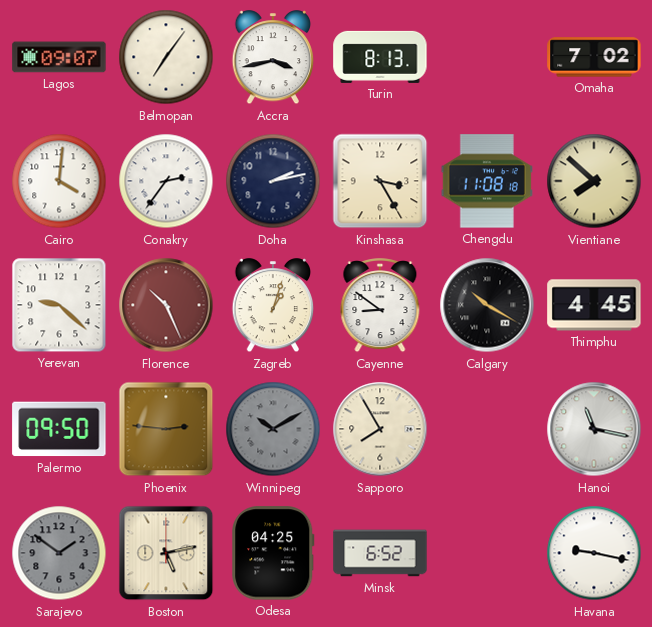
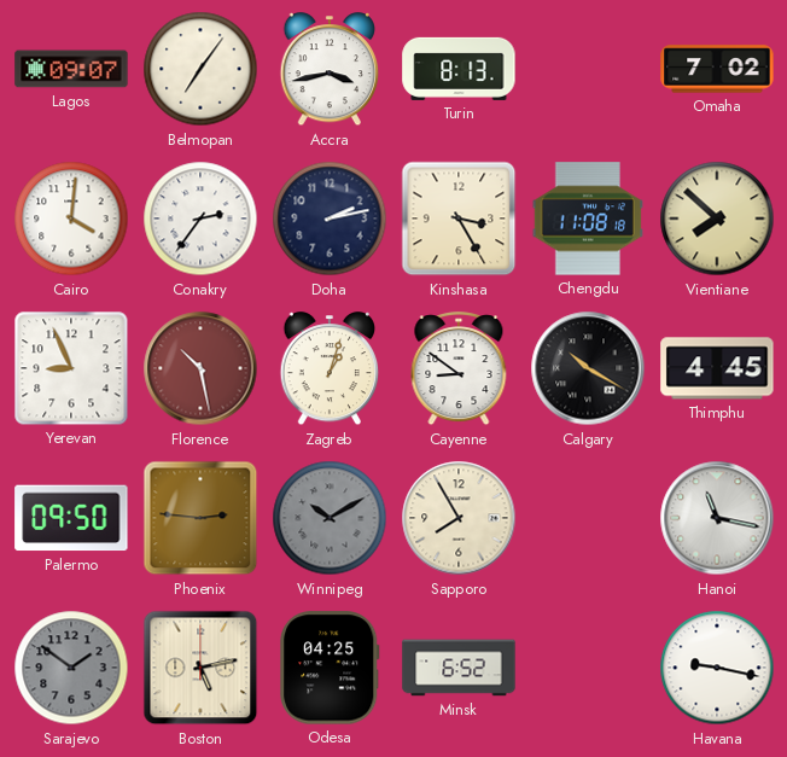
Yerevan: 9:22 -> 8:56
Florence: 10:26 -> 10:28
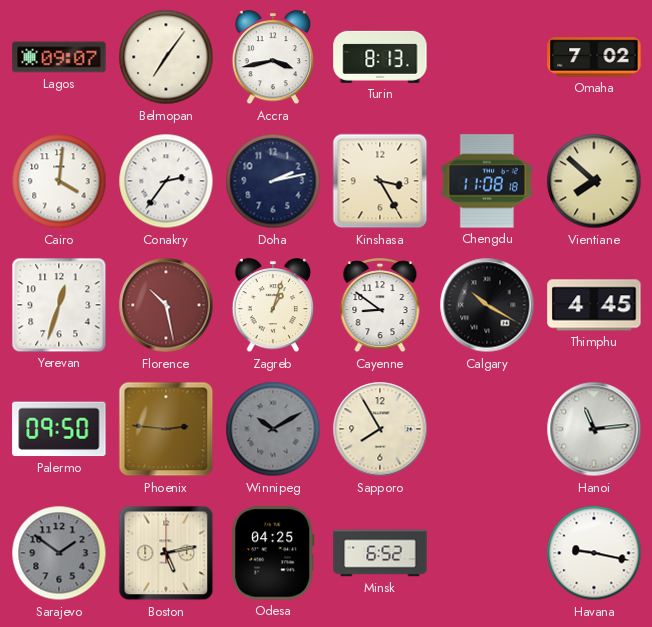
Yerevan: 8:56 -> 12:33
Hanoi: 11:17 -> 11:14
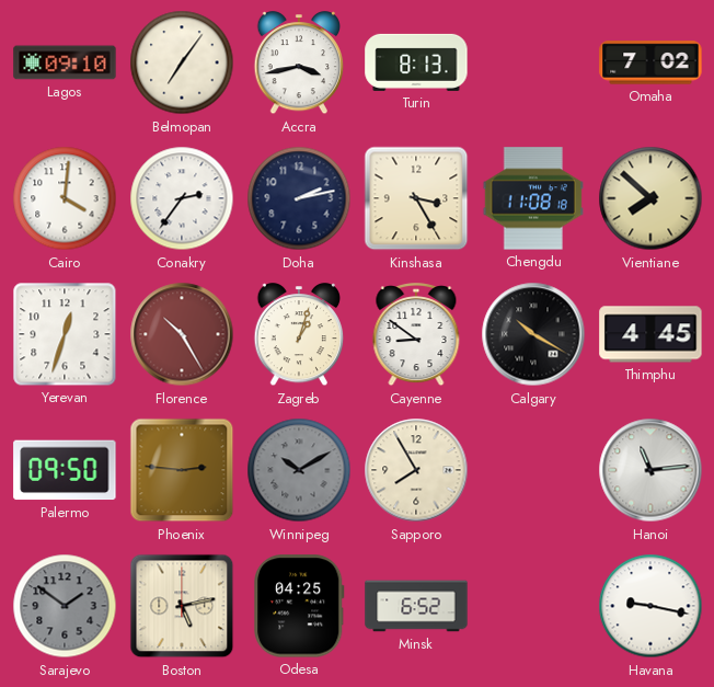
Lagos: 09:07 -> 09:10
Florence: 10:28 -> 10:25
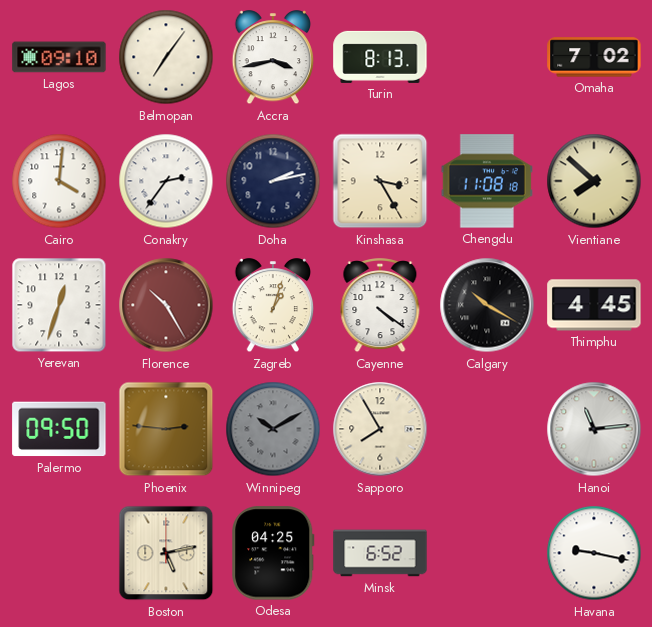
Cayenne: 8:51 -> 4:21
Sarajevo: 1:51 -> none
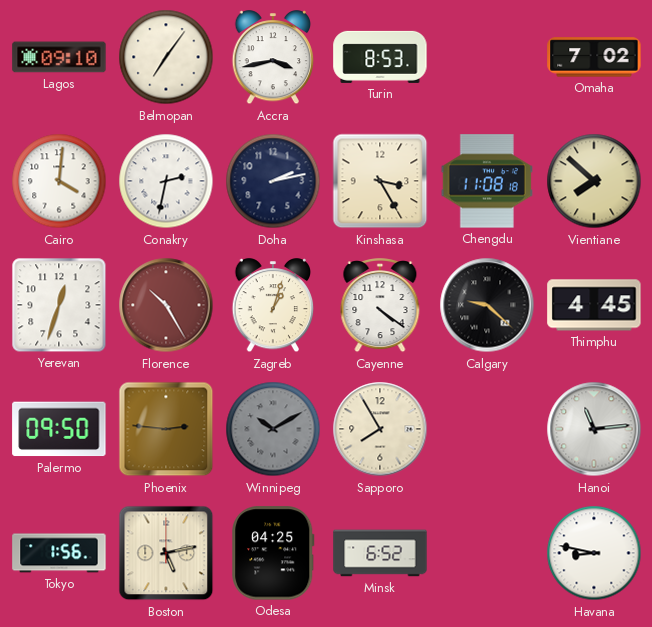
Turin: 8:13 -> 8:53
Conakry: 2:36 -> 2:32
Calgary: 10:20 -> 9:22
Tokyo: none -> 1:56
Havana: 9:17 -> 8:47
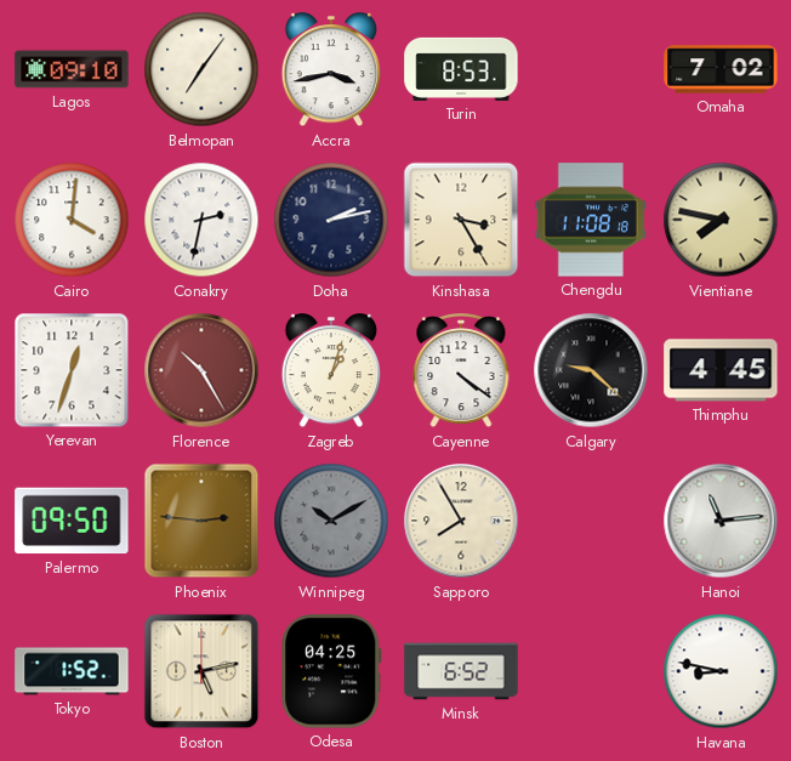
Vientiane: 7:52 -> 7:47
Tokyo: 1:56 -> 1:52
